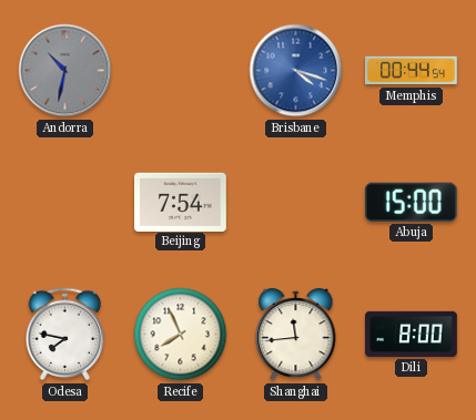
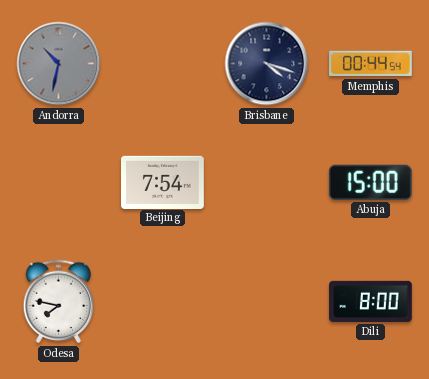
Brisbane dial: blue -> navy
Recife: 7:56 -> none
Shanghai: 11:44 -> none
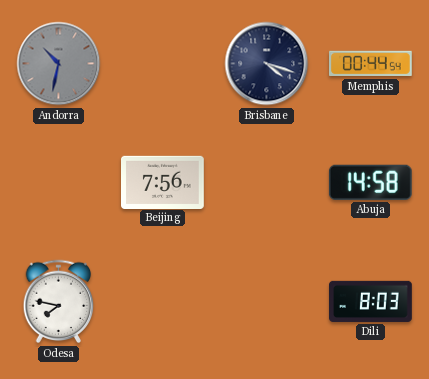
Beijing: 7:54 -> 7:56
Abuja: 15:00 -> 14:58
Dili: 8:00 -> 8:03
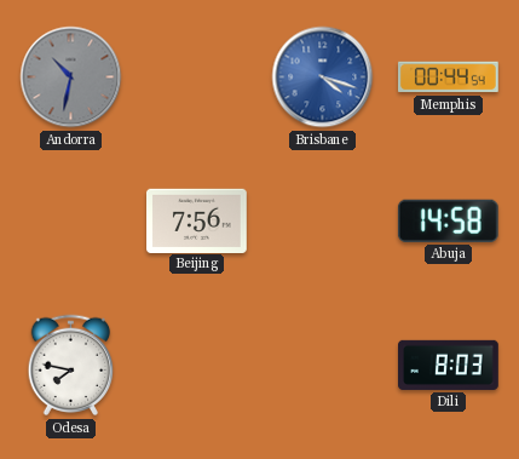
Brisbane dial: navy -> blue
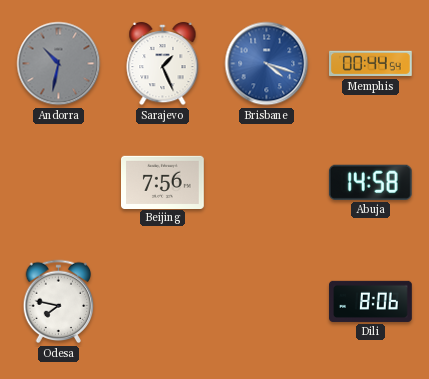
Sarajevo: none -> 1:26
Dili: 8:03 -> 8:06
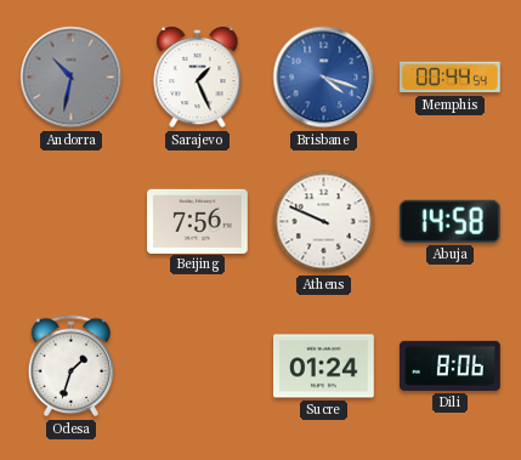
Athens: none -> 9:49
Odesa: 7:47 -> 1:33
Sucre: none -> 01:24
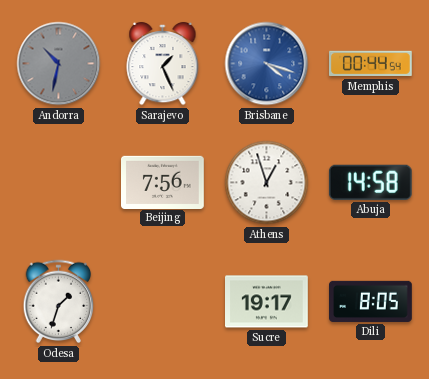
Athens: 9:49 -> 12:57
Sucre: 01:24 -> 19:17
Dili: 8:06 -> 8:05
